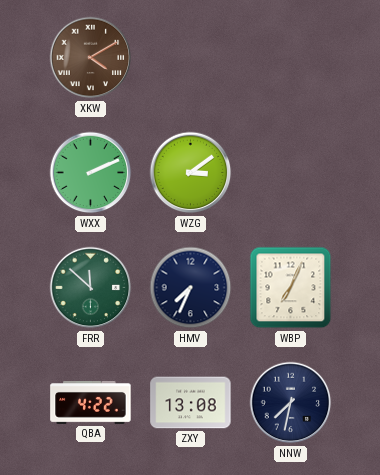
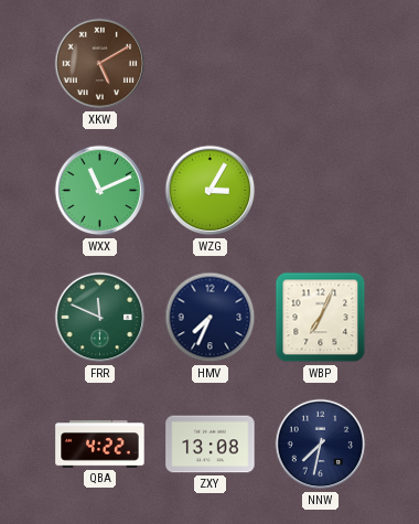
XKW: 4:10 -> 5:10
WXX: 2:11 -> 11:11
WZG: 3:09 -> 3:05
FRR: 11:52 -> 11:49
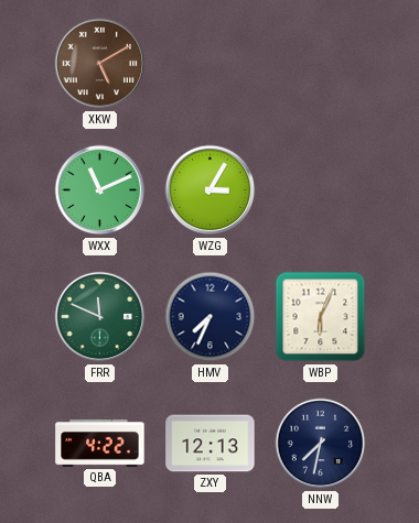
WBP: 7:04 -> 6:04
ZXY: 13:08 -> 12:13
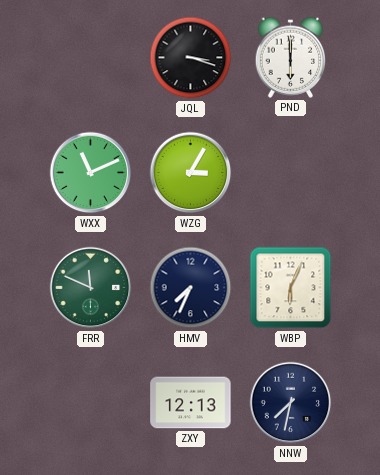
XKW: 5:10 -> none
JQL: none -> 3:18
PND: none -> 6:00
QBA: 4:22 -> none
